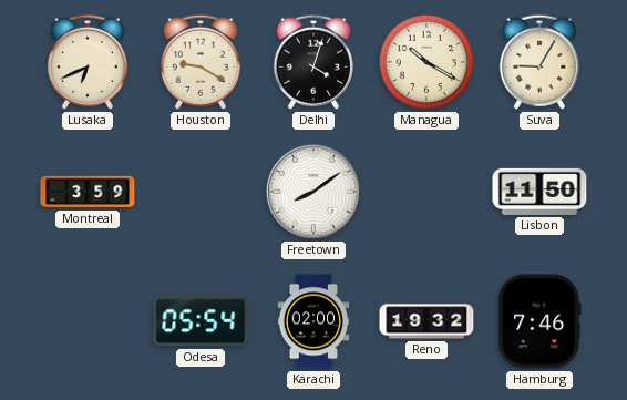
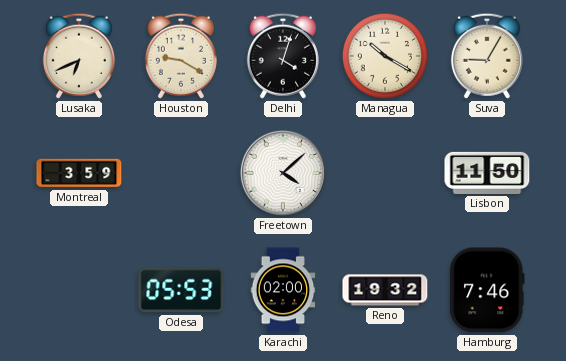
Freetown: 8:09 -> 4:08
Odesa: 05:54 -> 05:53
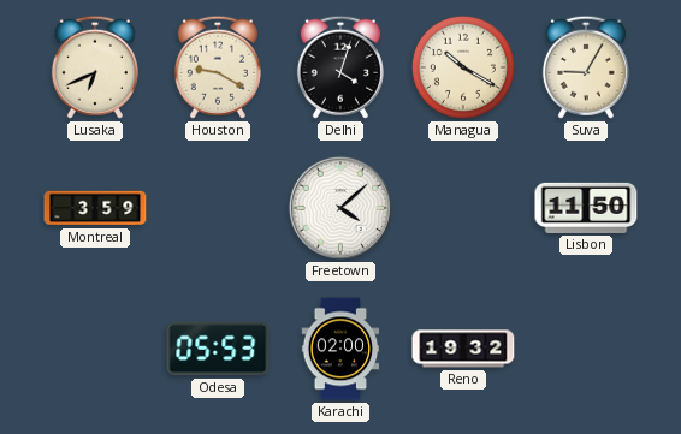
Hamburg: 7:46 -> none
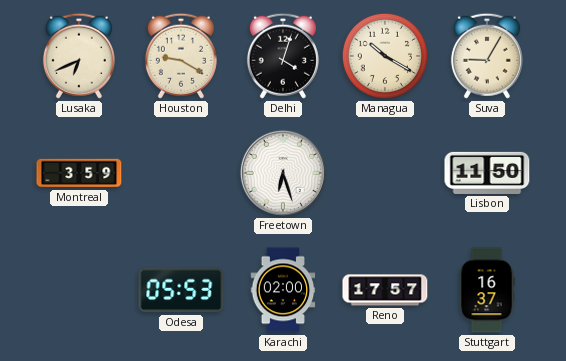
Freetown: 4:08 -> 6:27
Reno: 19:32 -> 17:57
Stuttgart: none -> 16:37
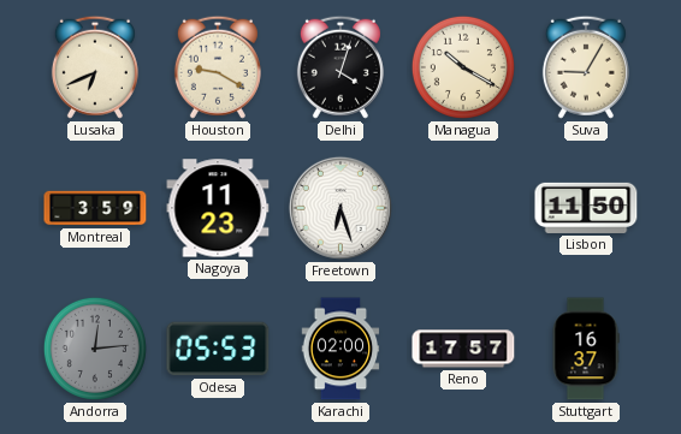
Nagoya: none -> 11:23
Andorra: none -> 12:14
